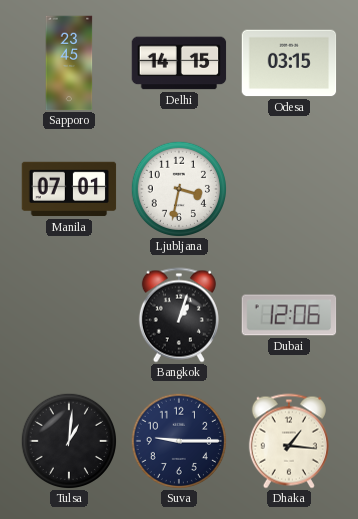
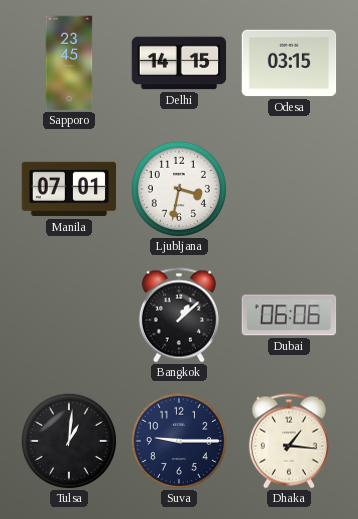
Bangkok: 1:03 -> 1:08
Dubai: 12:06 -> 06:06
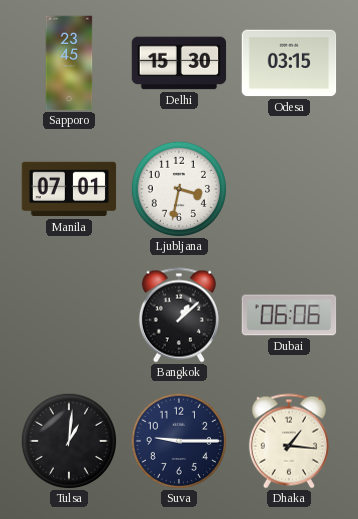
Delhi: 14:15 -> 15:30
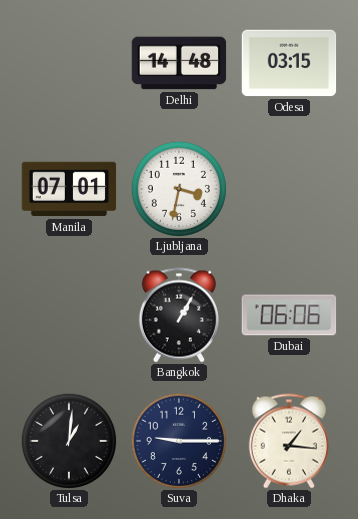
Sapporo: 23:45 -> none
Delhi: 15:30 -> 14:48
Bangkok: 1:08 -> 1:05
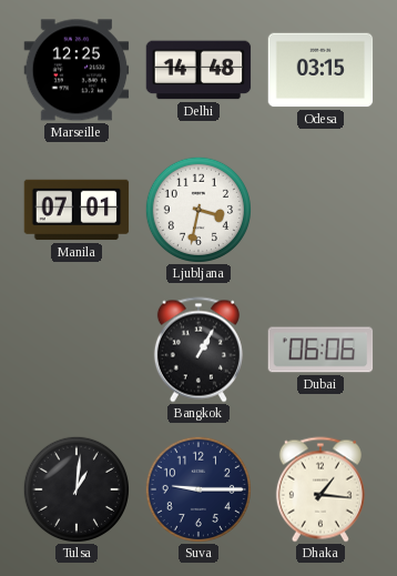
Marseille: none -> 12:25
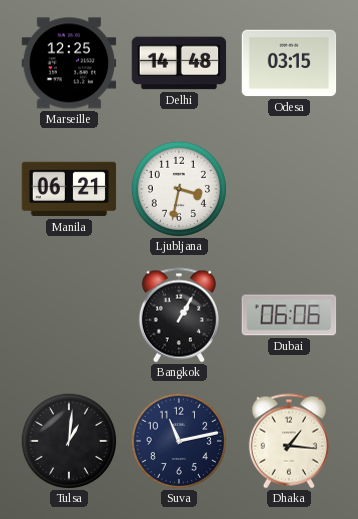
Manila: 07:01 -> 06:21
Suva: 9:15 -> 11:13
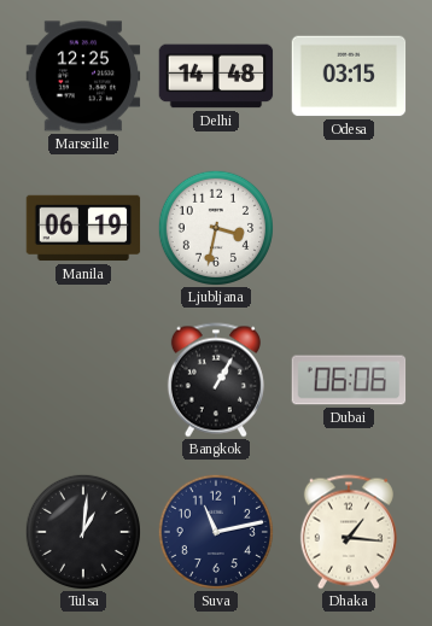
Manila: 06:21 -> 06:19
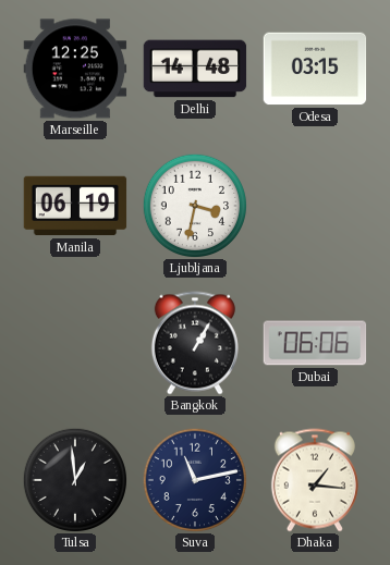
Tulsa: 1:01 -> 12:59
